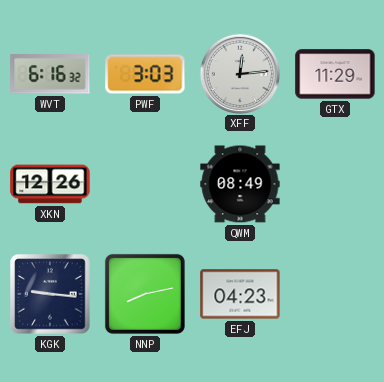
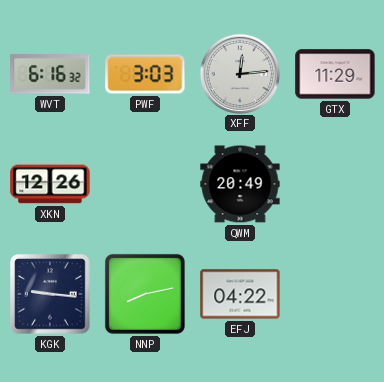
QWM: 08:49 -> 20:49
EFJ: 04:23 -> 04:22
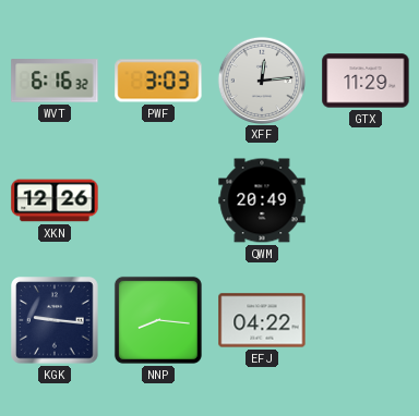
NNP: 8:13 -> 8:16
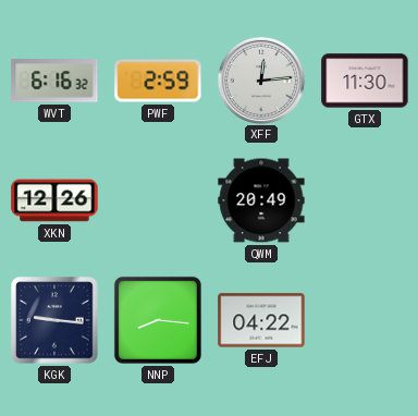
PWF: 3:03 -> 2:59
GTX: 11:29 -> 11:30
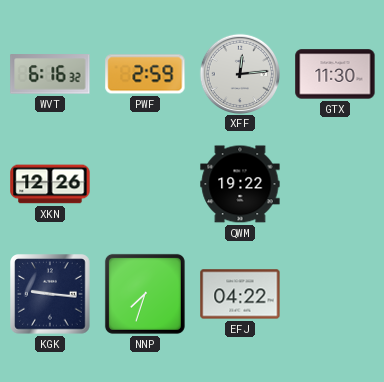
QWM: 20:49 -> 19:22
NNP: 8:16 -> 7:33
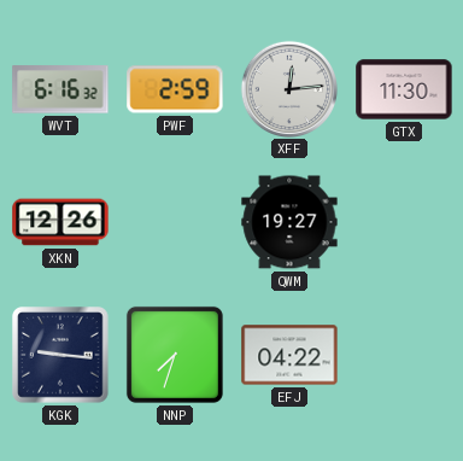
QWM: 19:22 -> 19:27
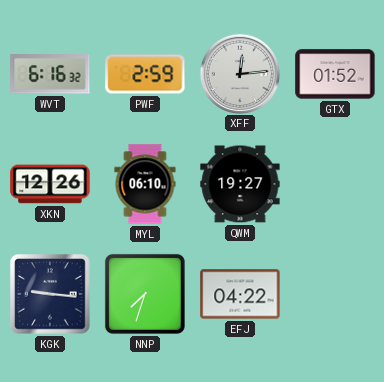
GTX: 11:30 -> 01:52
MYL: none -> 06:10
